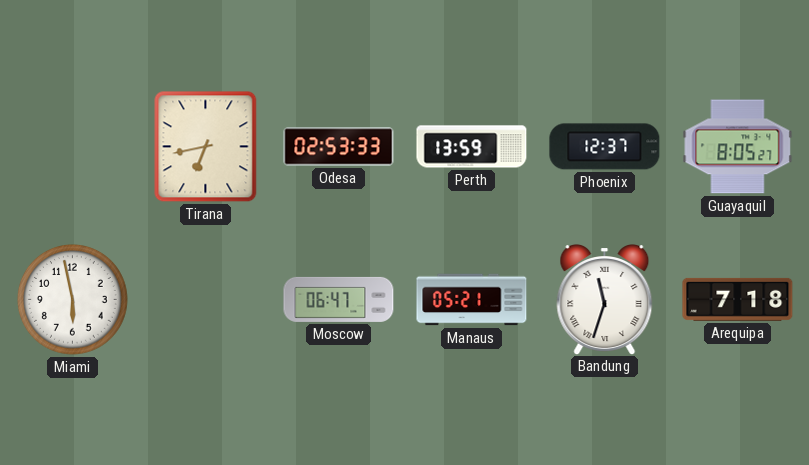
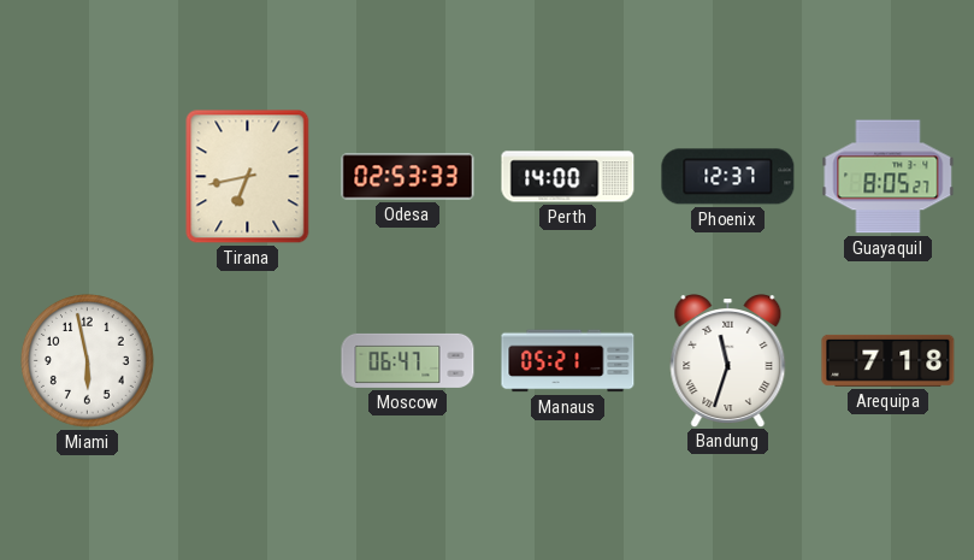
Perth: 13:59 -> 14:00
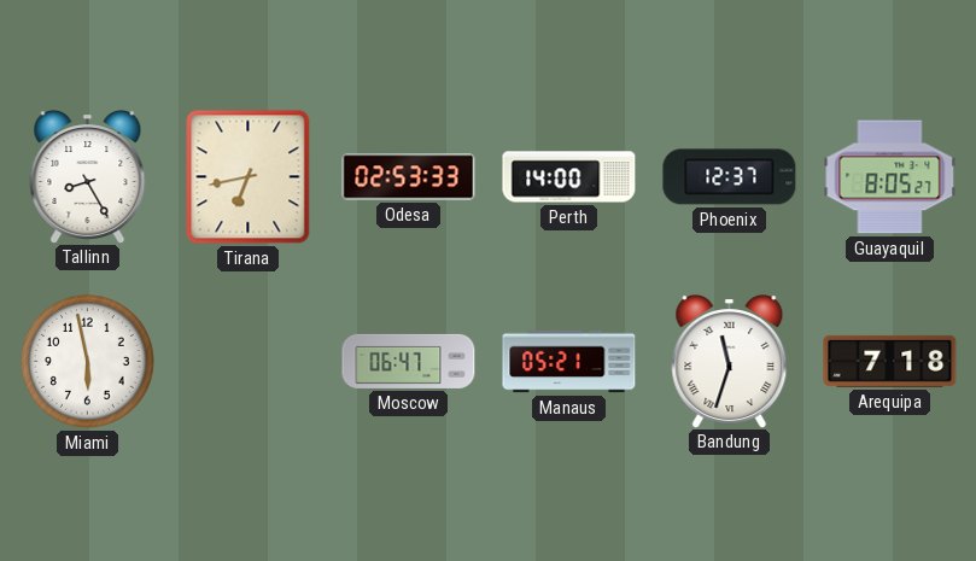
Tallinn: none -> 8:25
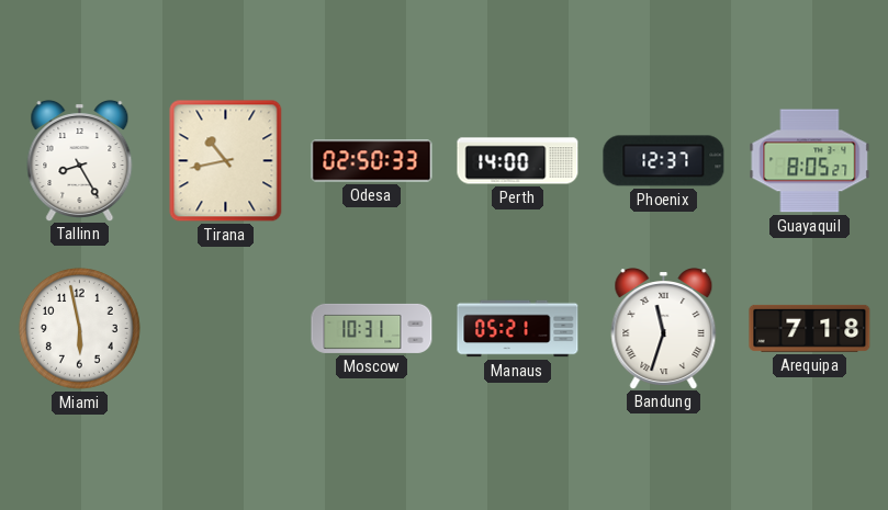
Tirana: 6:43 -> 10:43
Odesa: 02:53 -> 02:50
Moscow: 06:47 -> 10:31
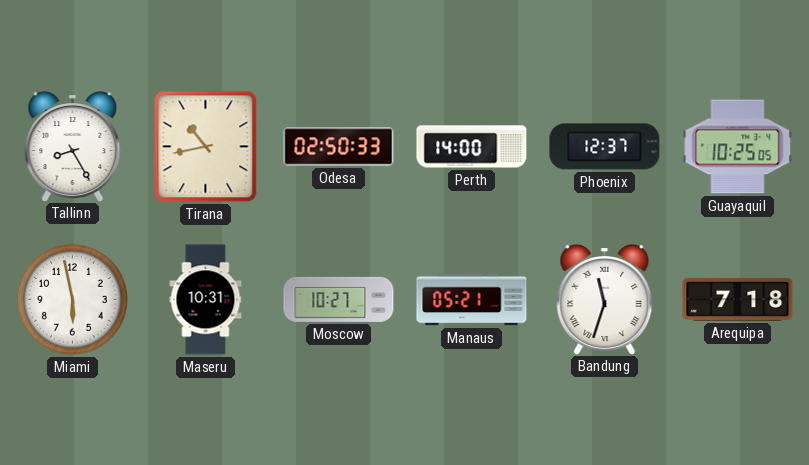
Guayaquil: 8:05 -> 10:25
Maseru: none -> 10:31
Moscow: 10:31 -> 10:27
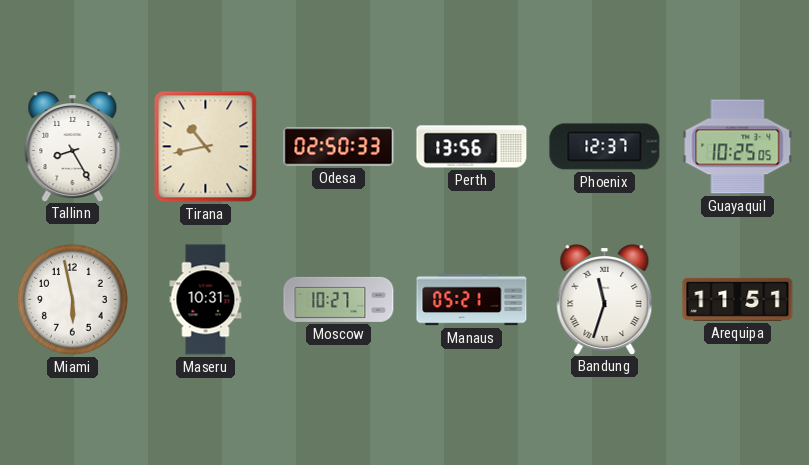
Perth: 14:00 -> 13:56
Arequipa: 7:18 -> 11:51
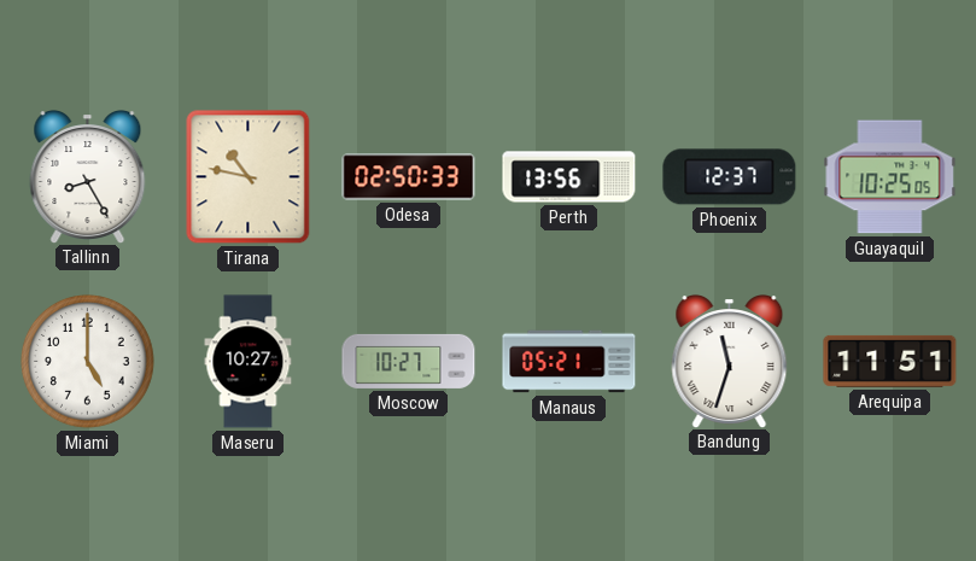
Tirana: 10:43 -> 10:47
Miami: 5:58 -> 5:00
Maseru: 10:31 -> 10:27
